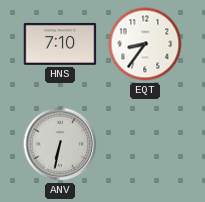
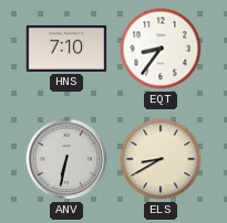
ELS: none -> 8:40
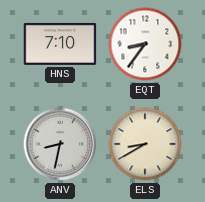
ANV: 6:32 -> 8:32
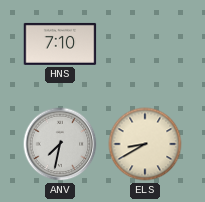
EQT: 8:36 -> none
ANV: 8:32 -> 7:32
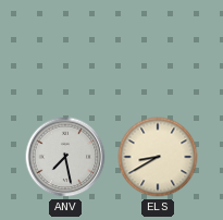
HNS: 7:10 -> none
ANV: 7:32 -> 7:28
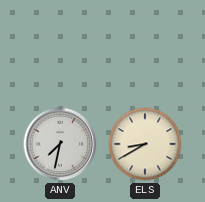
ANV: 7:28 -> 7:32
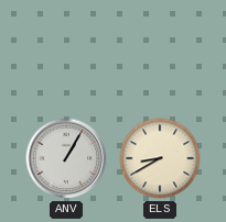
ANV: 7:32 -> 1:05
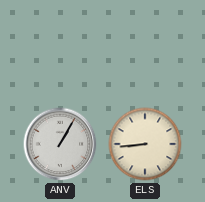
ELS: 8:40 -> 8:44
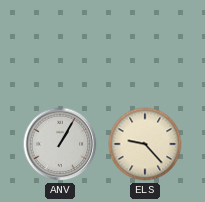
ELS: 8:44 -> 9:23
